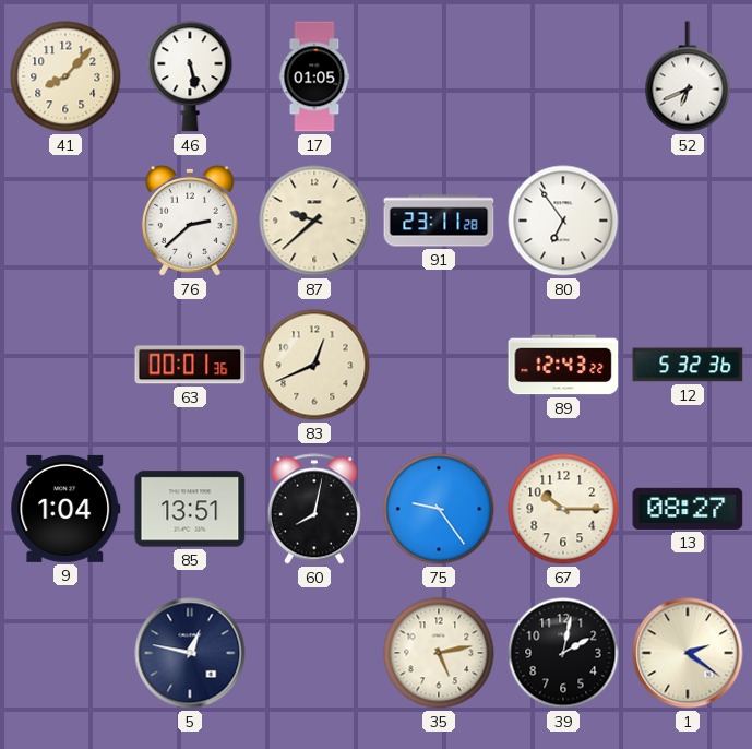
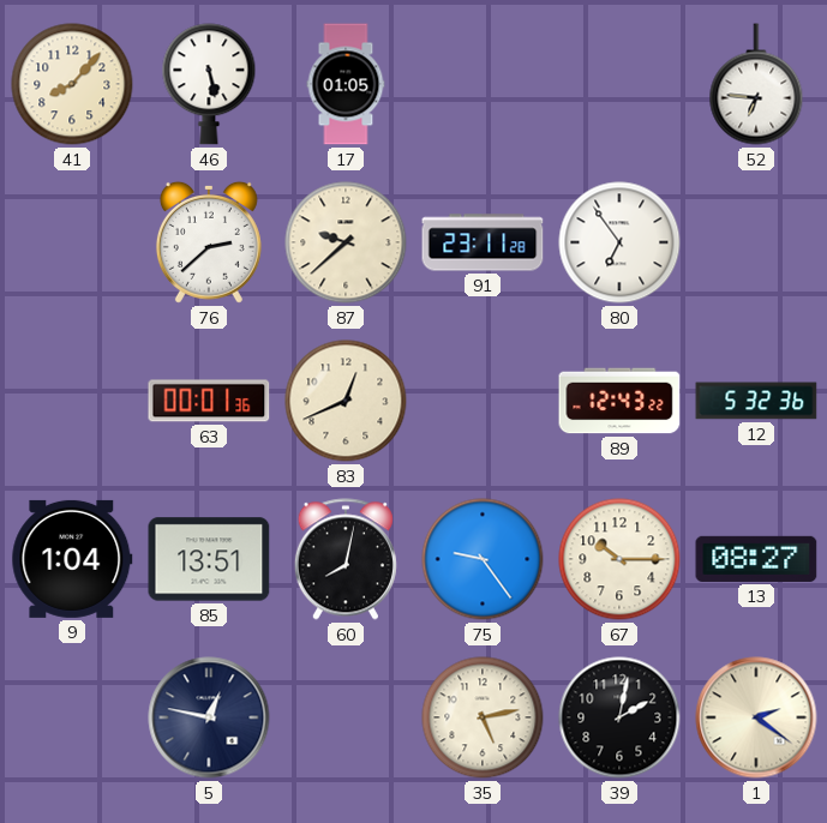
52: 6:41 -> 6:46
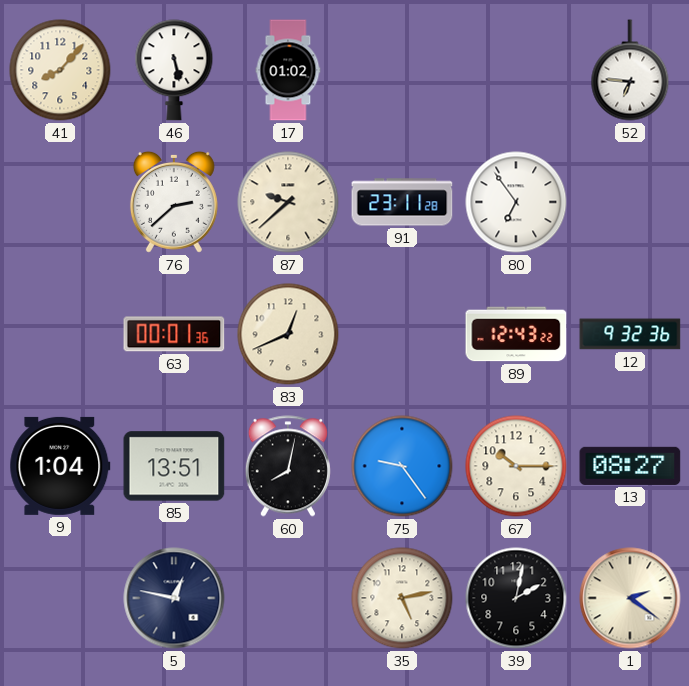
17: 01:05 -> 01:02
12: 5:32 -> 9:32
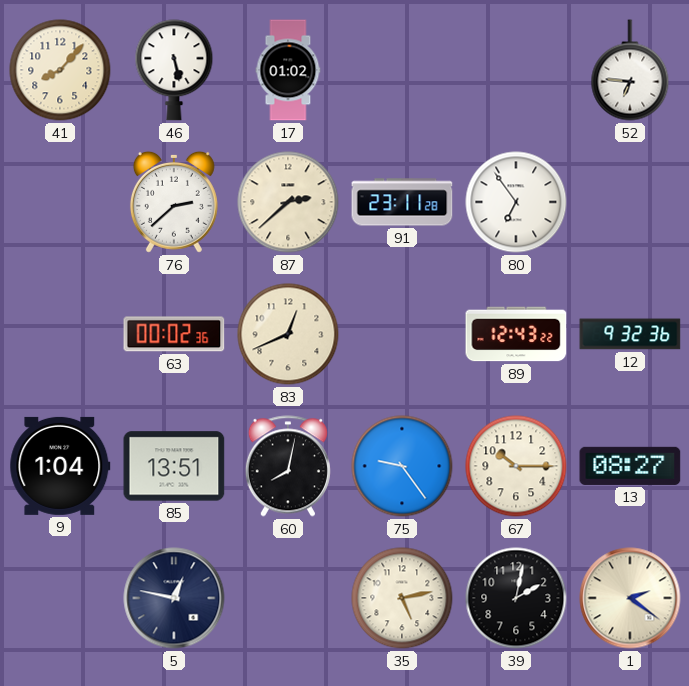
87: 9:38 -> 2:38
63: 00:01 -> 00:02
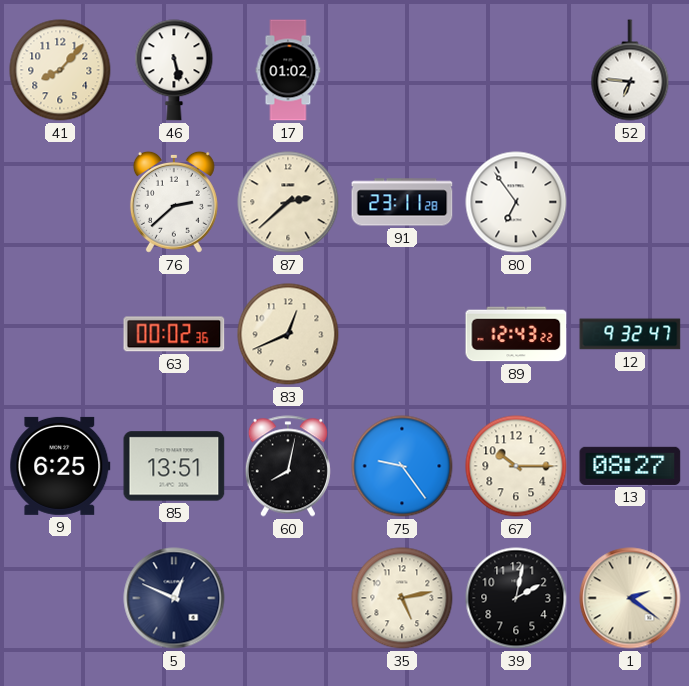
12: 9:32:36 -> 9:32:47
9: 1:04 -> 6:25
5: 12:47 -> 12:49
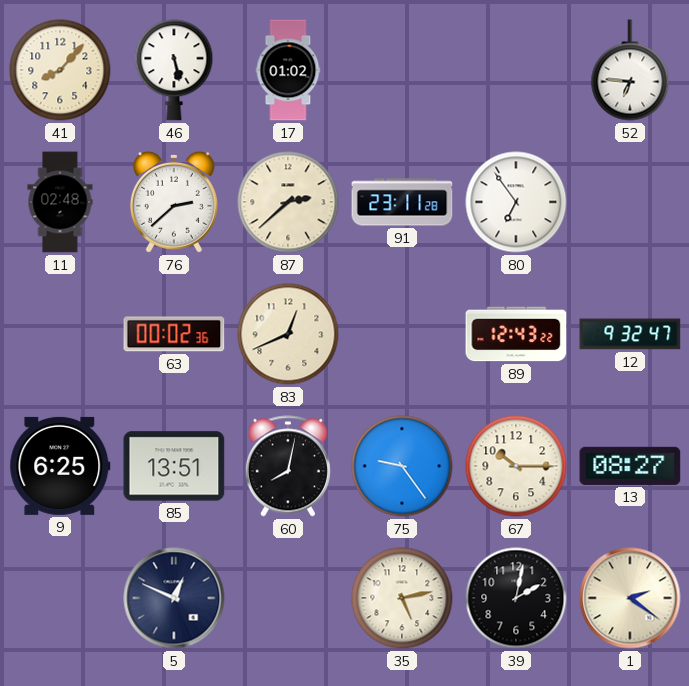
11: none -> 02:48
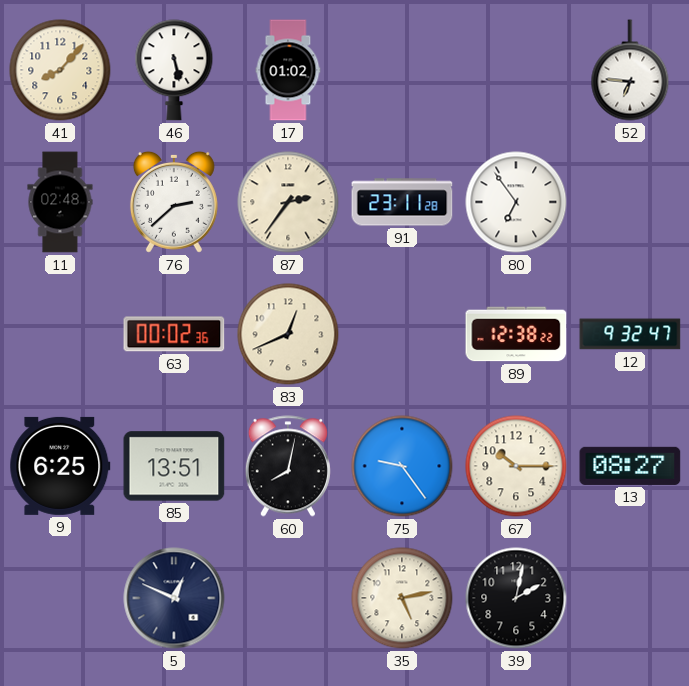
87: 2:38 -> 2:36
89: 12:43 -> 12:38
1: 2:21 -> none
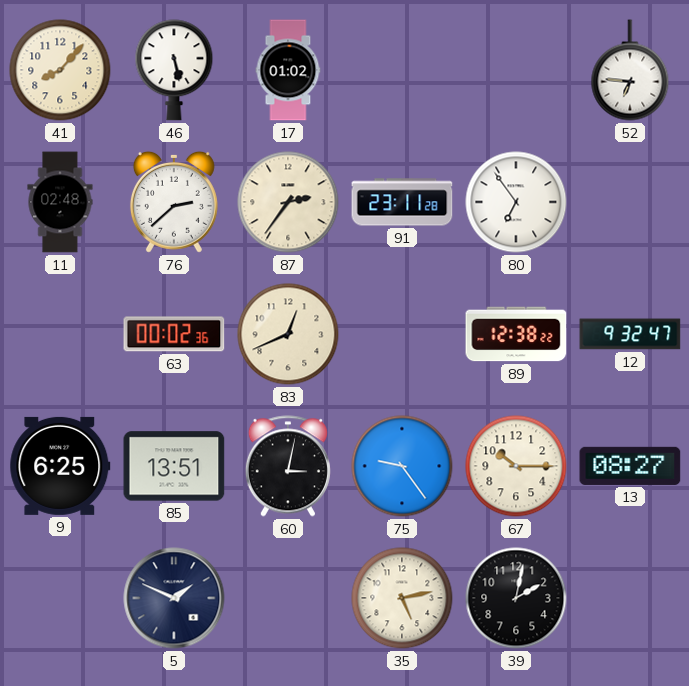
60: 8:02 -> 3:02
5: 12:49 -> 1:49
